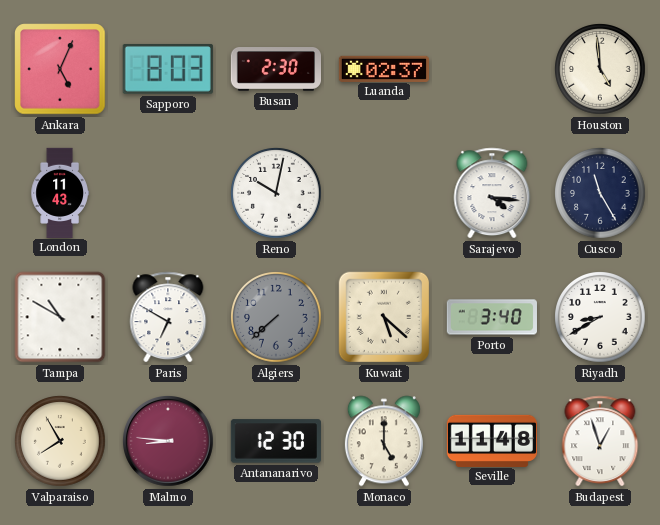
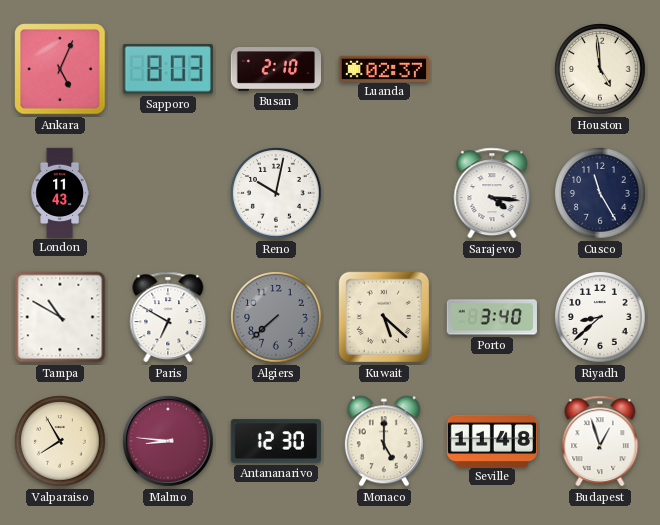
Busan: 2:30 -> 2:10
Riyadh: 8:40 -> 8:38
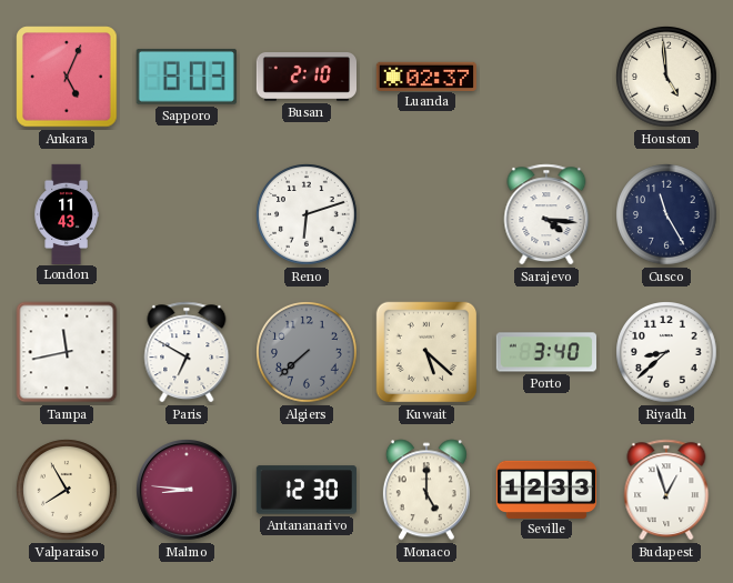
Reno: 10:02 -> 6:12
Tampa: 10:50 -> 11:43
Seville: 11:48 -> 12:33
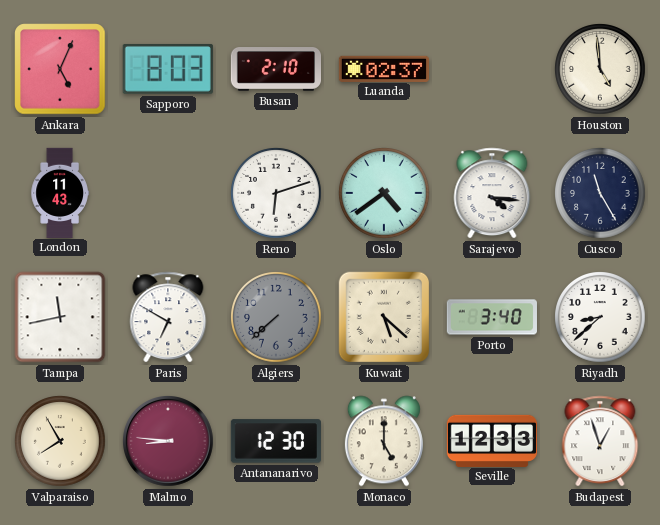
Oslo: none -> 4:39
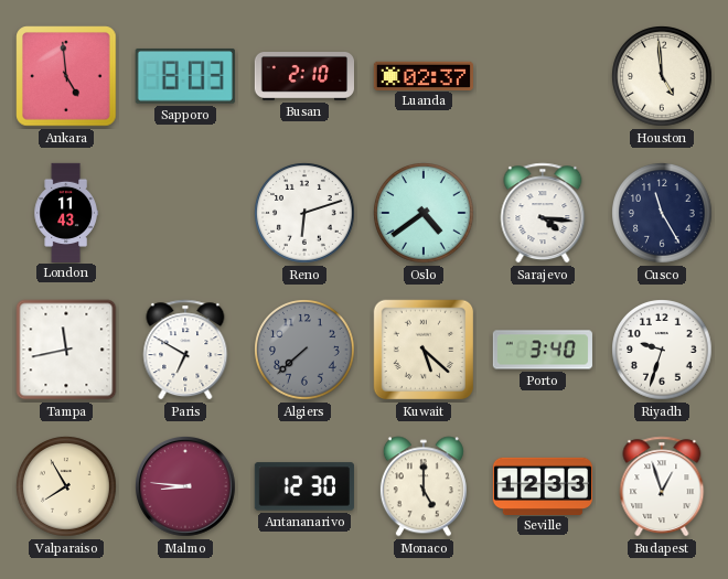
Ankara: 5:04 -> 4:59
Riyadh: 8:38 -> 9:33
